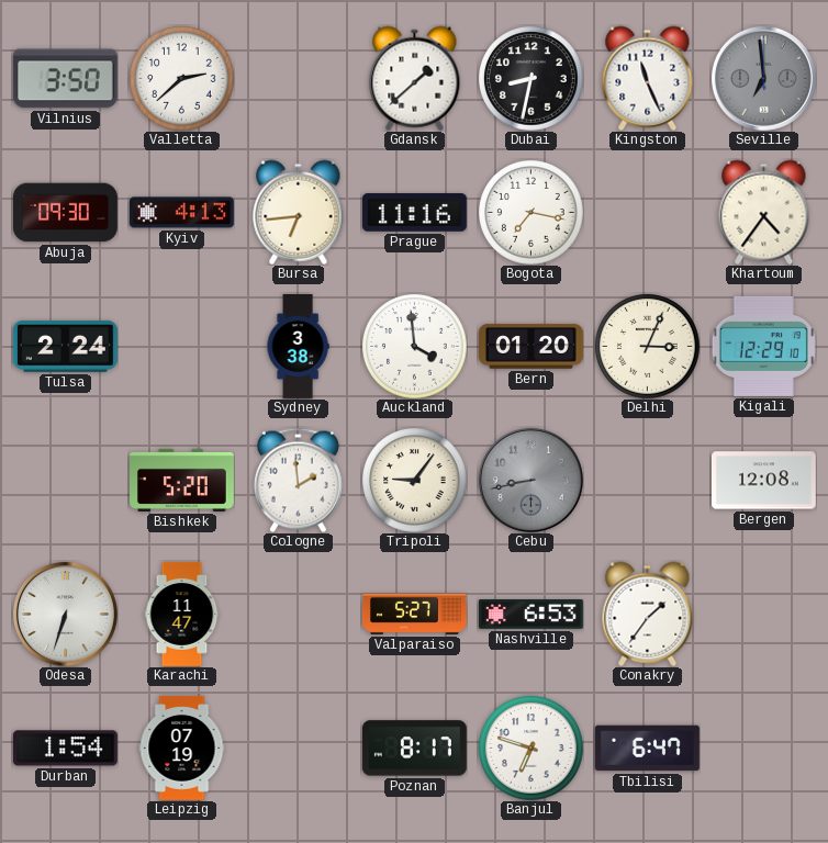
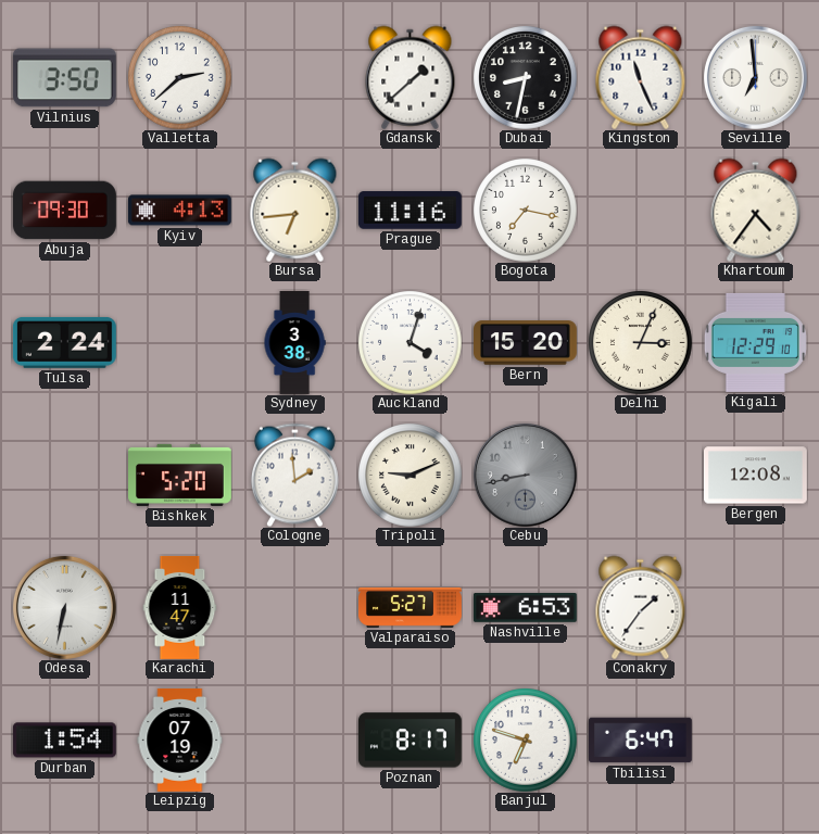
Seville dial: grey -> white
Auckland: 3:59 -> 4:03
Bern: 01:20 -> 15:20
Tripoli: 9:06 -> 9:11
Odesa: 6:33 -> 6:32
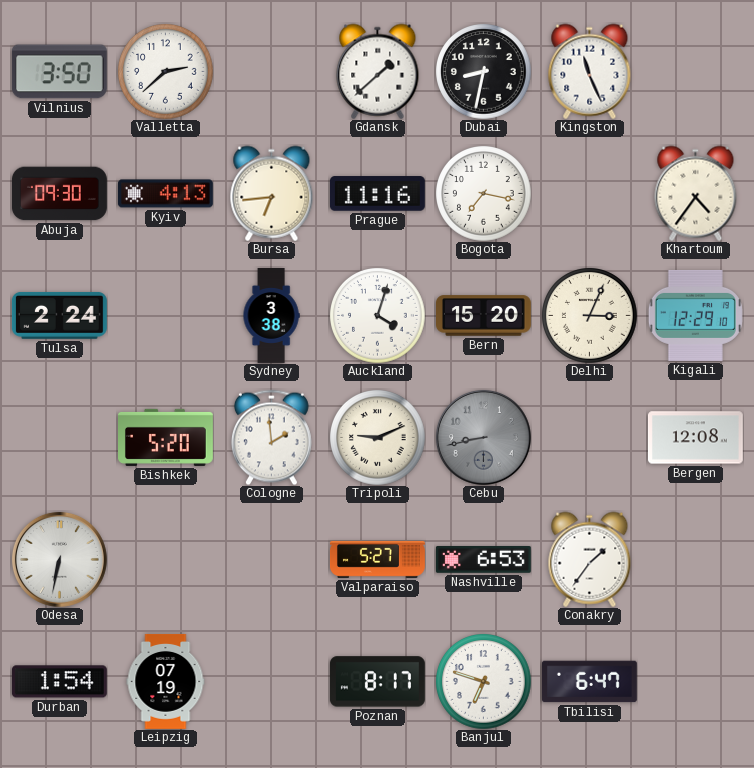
Seville: 6:59 -> none
Karachi: 11:47 -> none
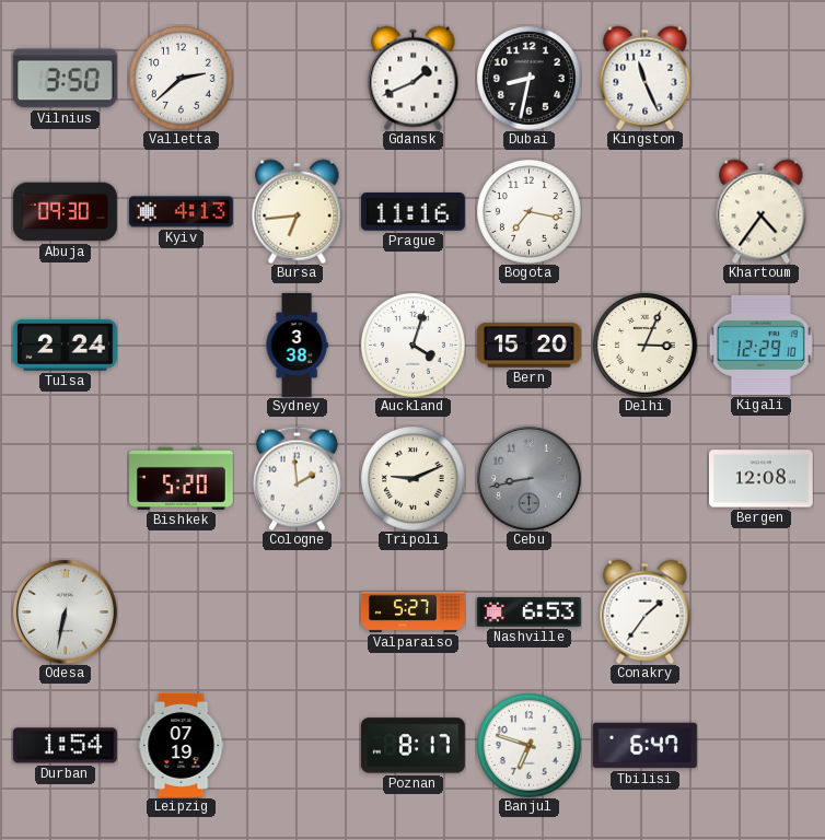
Gdansk: 1:38 -> 1:41
